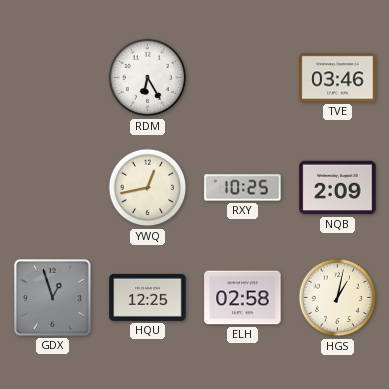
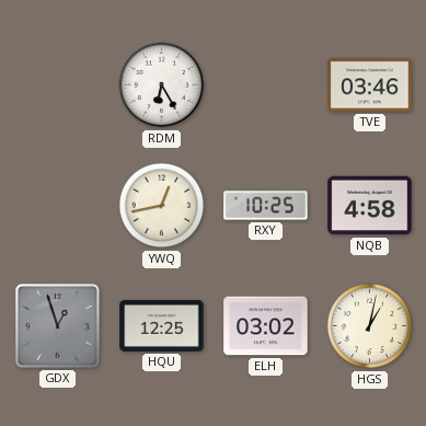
NQB: 2:09 -> 4:58
ELH: 02:58 -> 03:02
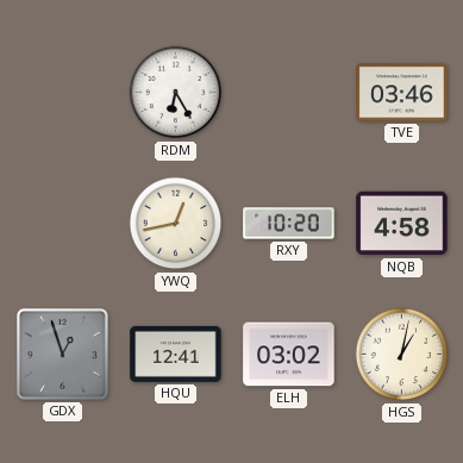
RXY: 10:25 -> 10:20
HQU: 12:25 -> 12:41
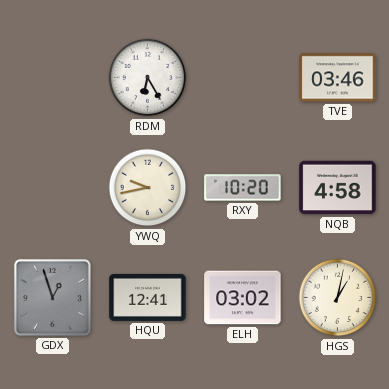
YWQ: 12:43 -> 9:43
